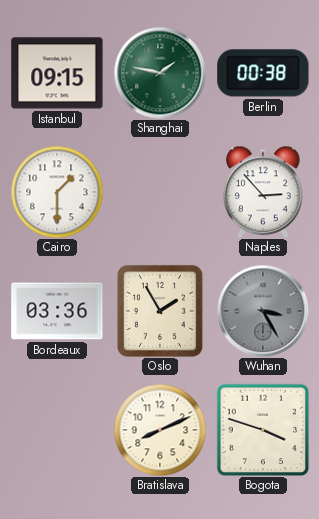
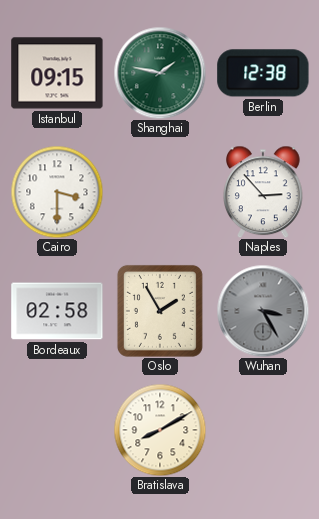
Berlin: 00:38 -> 12:38
Cairo: 1:30 -> 3:30
Bordeaux: 03:36 -> 02:58
Bratislava: 8:11 -> 8:10
Bogota: 3:48 -> none
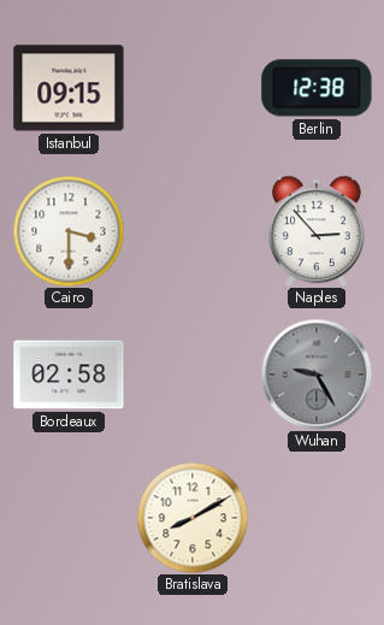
Shanghai: 1:47 -> none
Oslo: 1:55 -> none
Wuhan: 3:25 -> 9:25
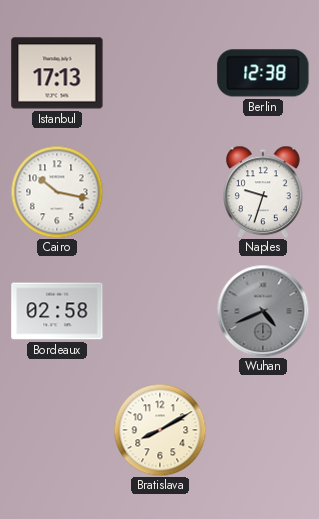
Istanbul: 09:15 -> 17:13
Cairo: 3:30 -> 10:17
Naples: 2:53 -> 9:33
Wuhan: 9:25 -> 4:41
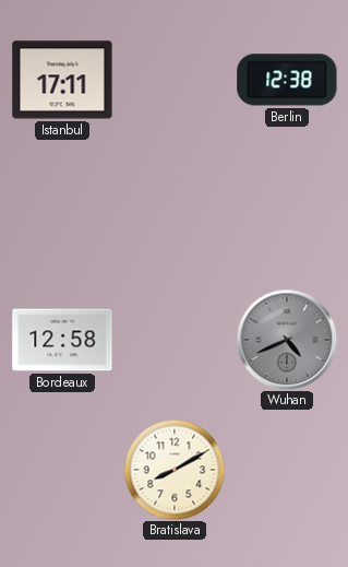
Istanbul: 17:13 -> 17:11
Cairo: 10:17 -> none
Naples: 9:33 -> none
Bordeaux: 02:58 -> 12:58
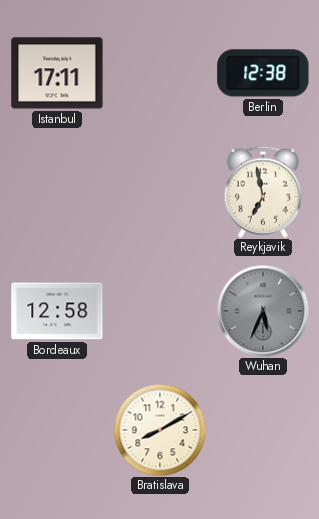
Reykjavik: none -> 6:58
Wuhan: 4:41 -> 5:34
